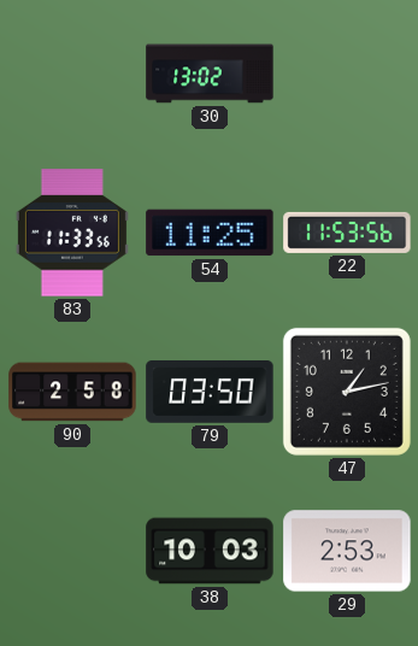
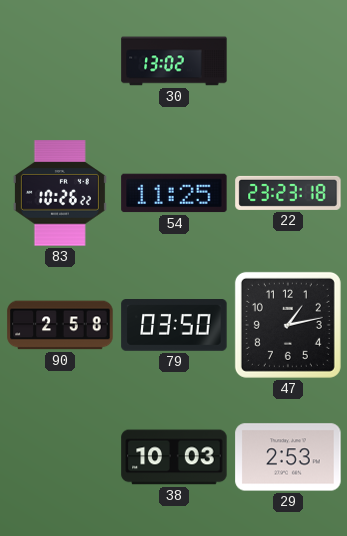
83: 11:33 -> 10:26
22: 11:53 -> 23:23
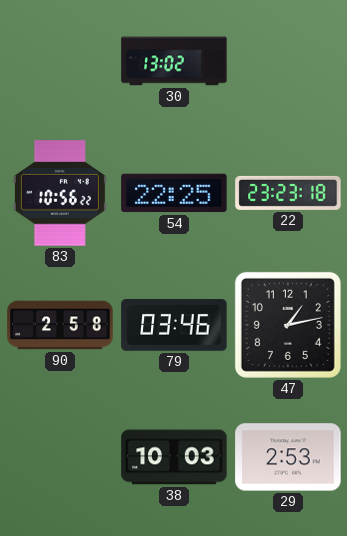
83: 10:26 -> 10:56
54: 11:25 -> 22:25
79: 03:50 -> 03:46
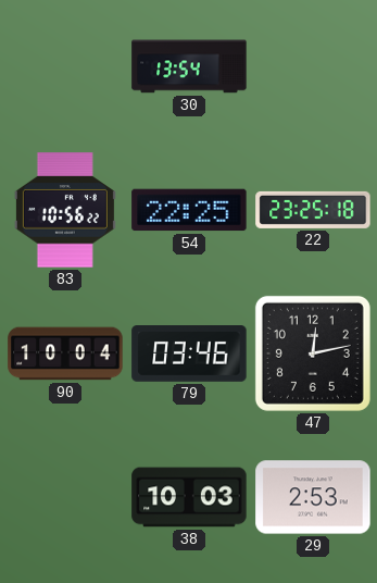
30: 13:02 -> 13:54
22: 23:23 -> 23:25
90: 2:58 -> 10:04
47: 1:13 -> 12:13
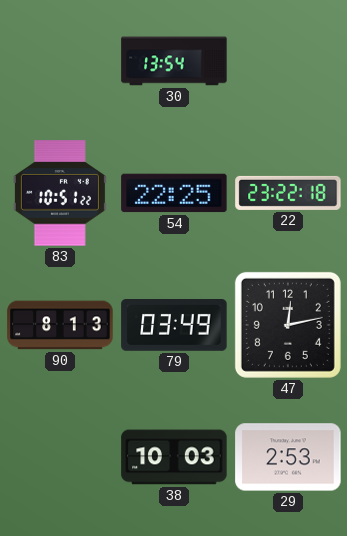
83: 10:56 -> 10:51
22: 23:25 -> 23:22
90: 10:04 -> 8:13
79: 03:46 -> 03:49
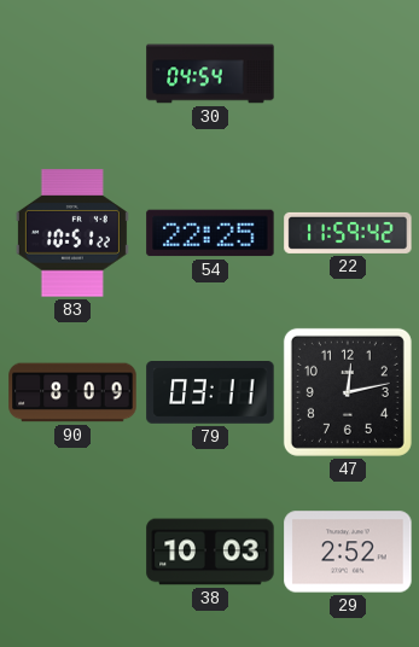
30: 13:54 -> 04:54
22: 23:22 -> 11:59
90: 8:13 -> 8:09
79: 03:49 -> 03:11
29: 2:53 -> 2:52
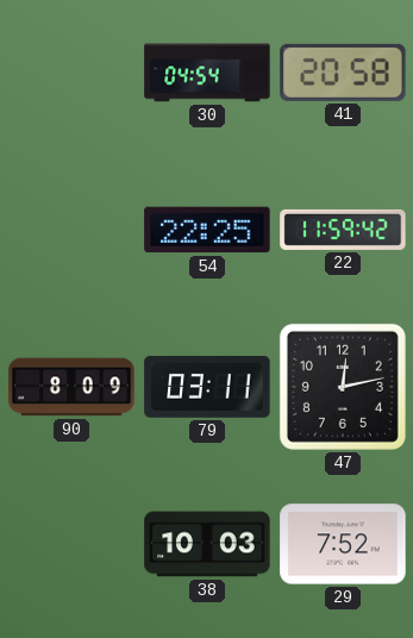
41: none -> 20:58
83: 10:51 -> none
29: 2:52 -> 7:52
